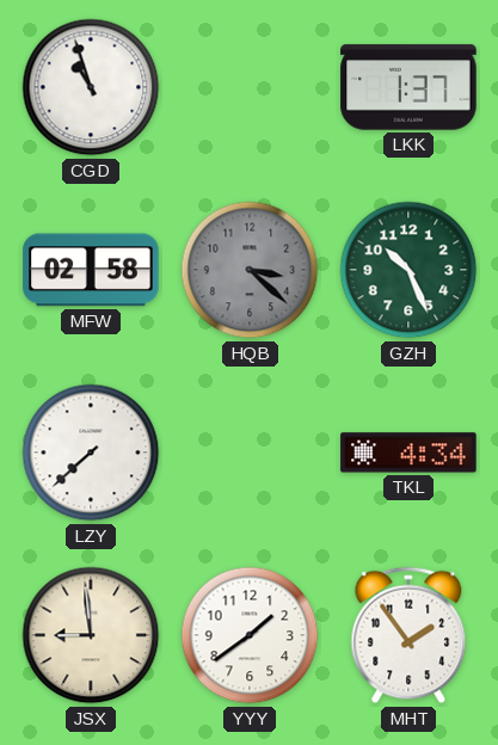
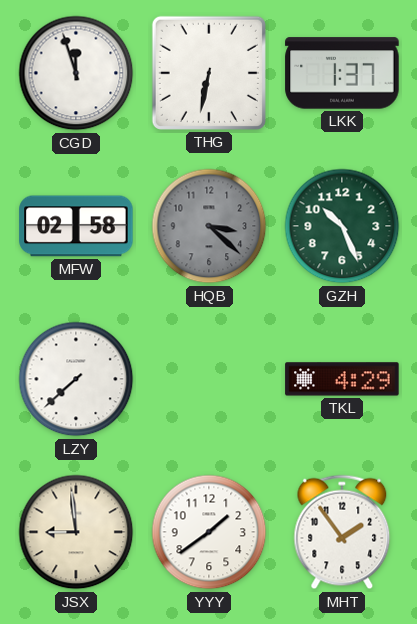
CGD: 10:57 -> 11:57
THG: none -> 6:32
TKL: 4:34 -> 4:29
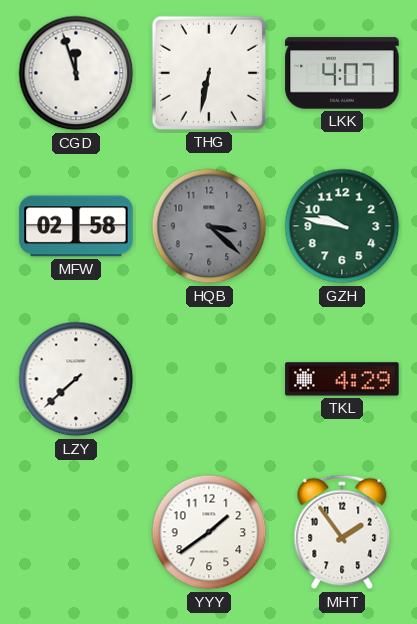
LKK: 1:37 -> 4:07
GZH: 10:26 -> 9:47
JSX: 8:59 -> none
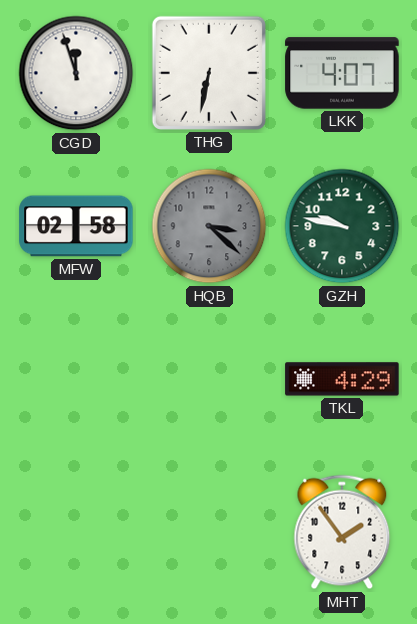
LZY: 7:38 -> none
YYY: 1:39 -> none
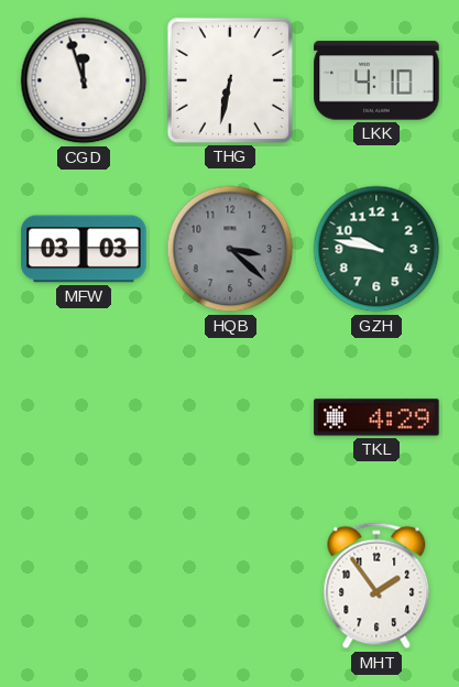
LKK: 4:07 -> 4:10
MFW: 02:58 -> 03:03
